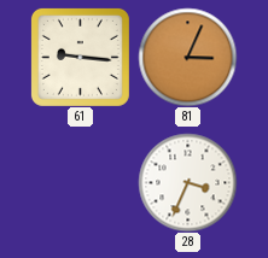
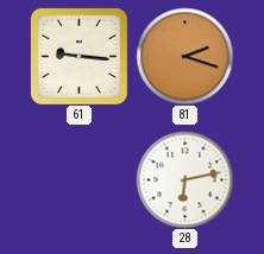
81: 3:04 -> 2:18
28: 3:34 -> 6:13
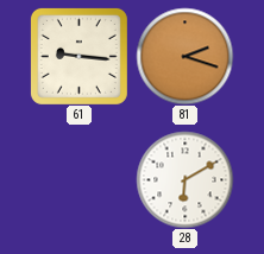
28: 6:13 -> 6:10
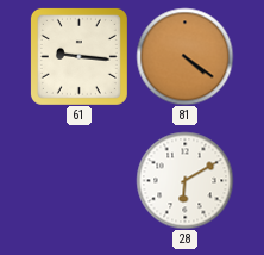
81: 2:18 -> 4:21
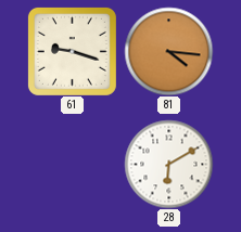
61: 9:16 -> 9:18
81: 4:21 -> 4:16
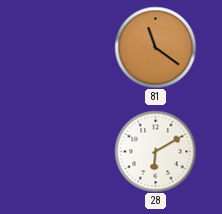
61: 9:18 -> none
81: 4:16 -> 11:21
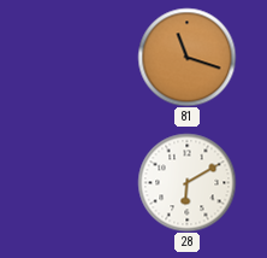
81: 11:21 -> 11:18
